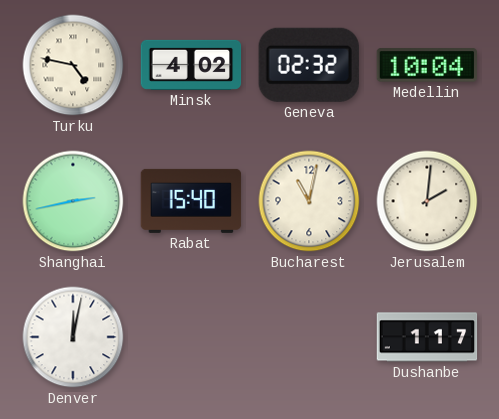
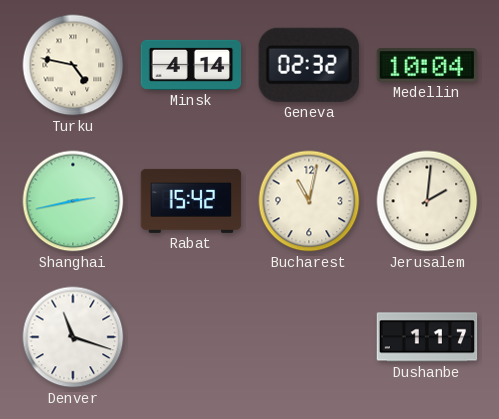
Minsk: 4:02 -> 4:14
Rabat: 15:40 -> 15:42
Denver: 12:02 -> 11:18
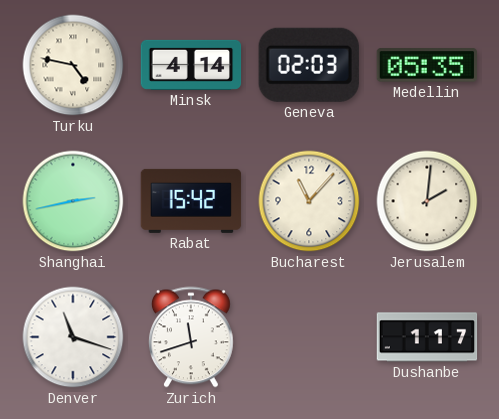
Geneva: 02:32 -> 02:03
Medellin: 10:04 -> 05:35
Bucharest: 11:02 -> 11:07
Zurich: none -> 11:42
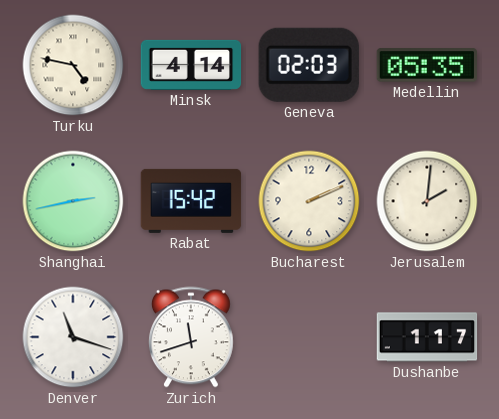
Bucharest: 11:07 -> 2:11
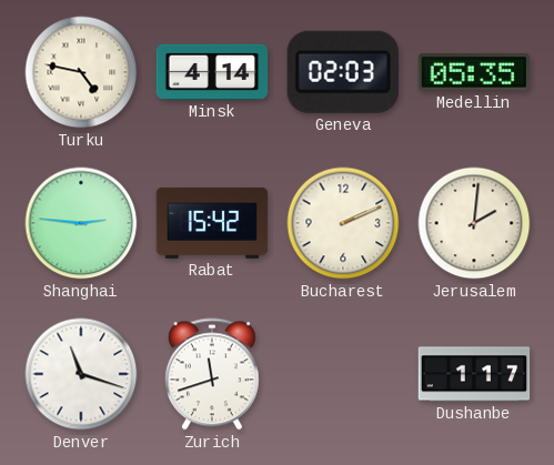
Shanghai: 2:43 -> 2:46
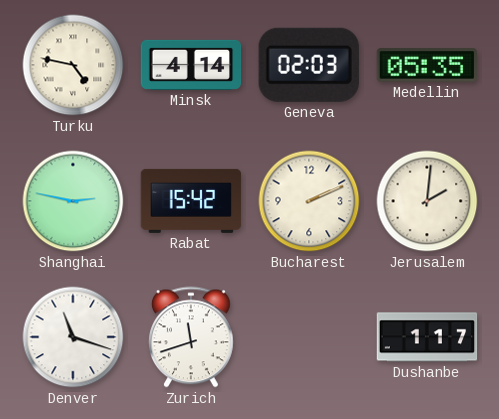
Shanghai: 2:46 -> 2:47
